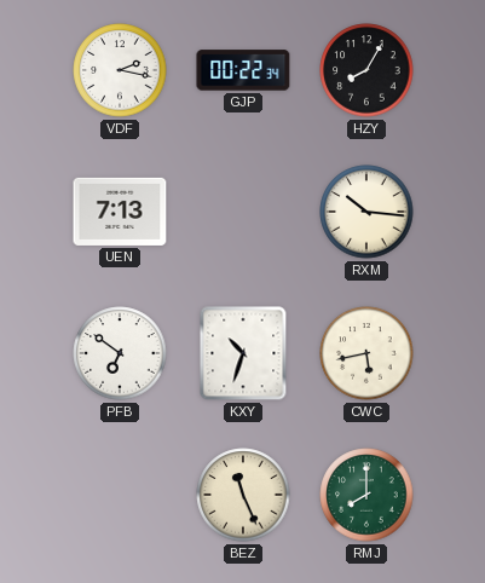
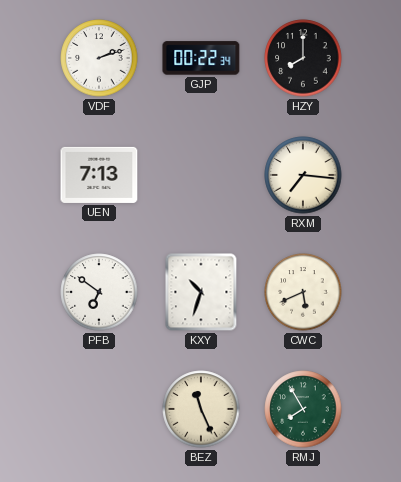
VDF: 2:17 -> 2:12
HZY: 8:05 -> 8:00
RXM: 10:16 -> 7:16
CWC: 5:43 -> 5:41
RMJ: 8:00 -> 7:55
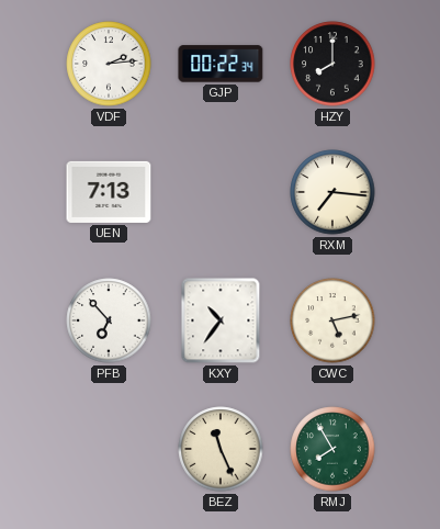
VDF: 2:12 -> 2:14
PFB: 6:51 -> 6:53
KXY: 10:33 -> 10:36
CWC: 5:41 -> 5:13
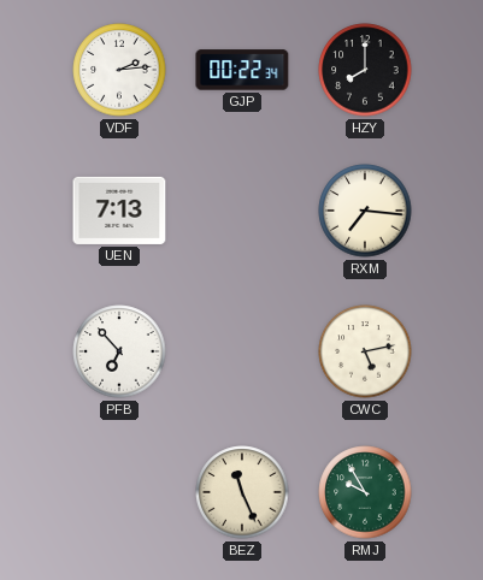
KXY: 10:36 -> none
RMJ: 7:55 -> 9:55
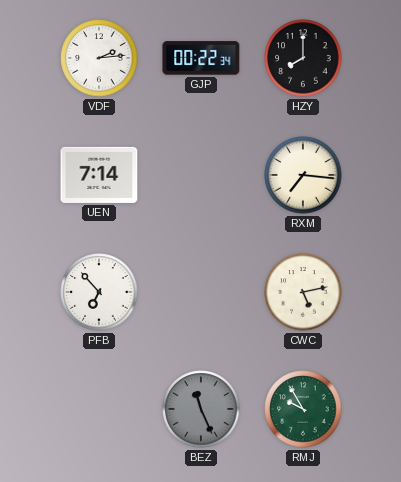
UEN: 7:13 -> 7:14
BEZ dial: cream -> grey
